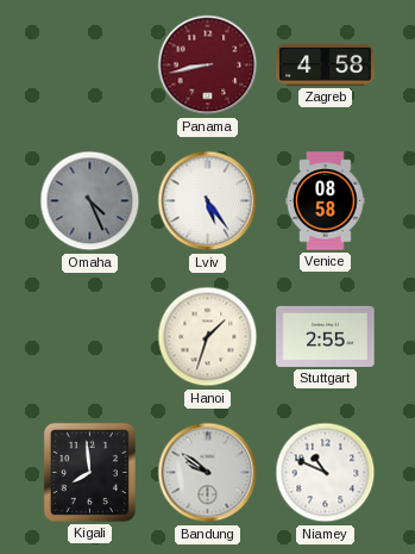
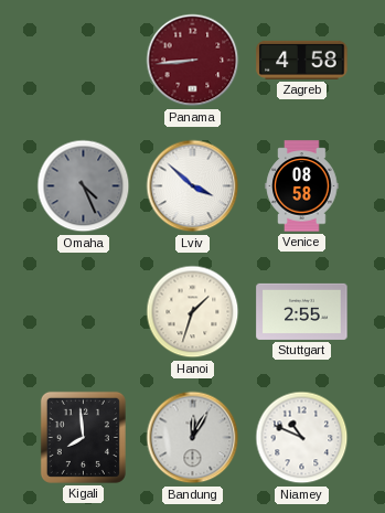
Panama: 8:43 -> 8:44
Lviv: 5:24 -> 3:52
Bandung: 9:51 -> 12:05
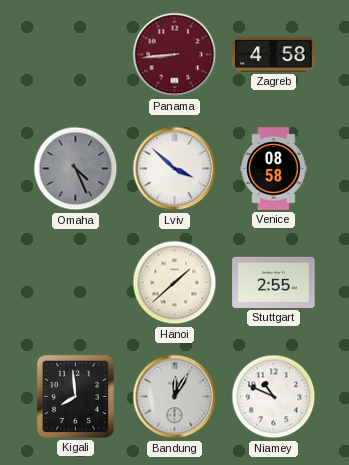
Hanoi: 1:33 -> 1:38
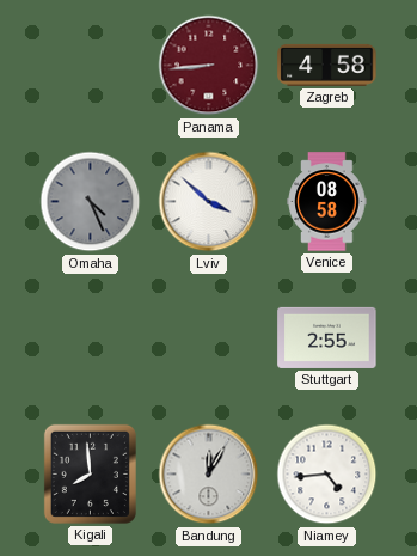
Hanoi: 1:38 -> none
Niamey: 10:49 -> 4:44
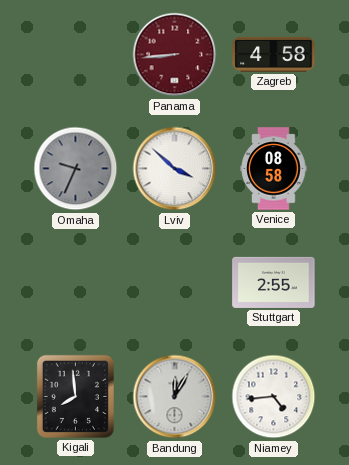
Omaha: 4:26 -> 9:34
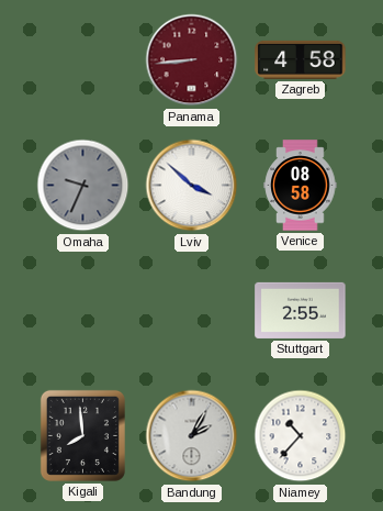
Bandung: 12:05 -> 2:05
Niamey: 4:44 -> 10:37
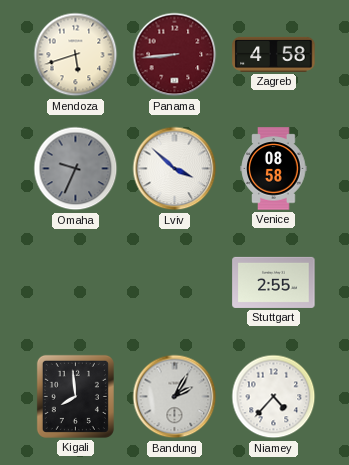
Mendoza: none -> 5:42
Niamey: 10:37 -> 4:37
